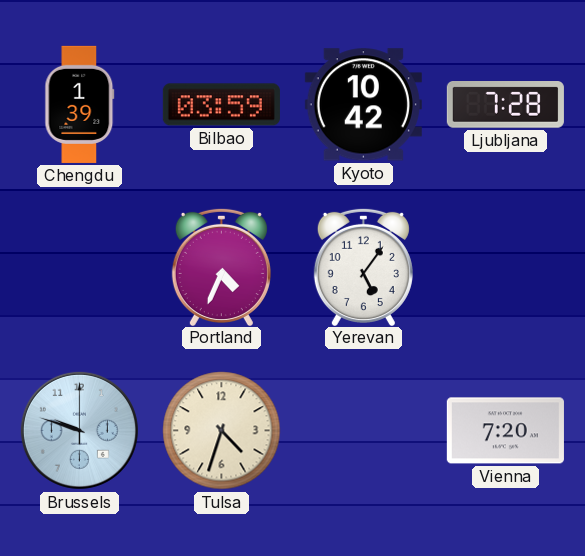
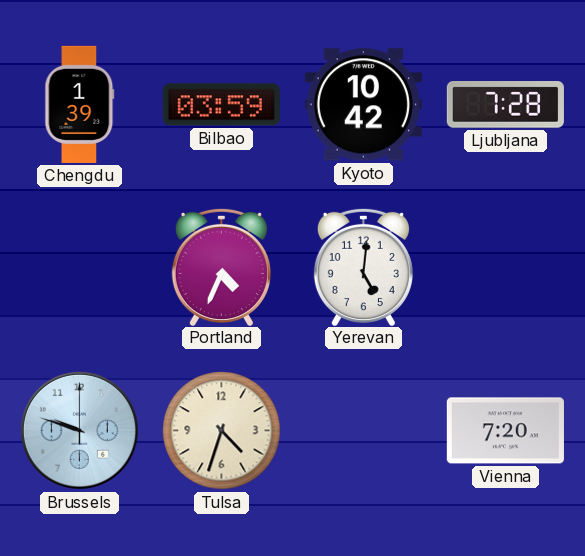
Yerevan: 5:06 -> 5:01
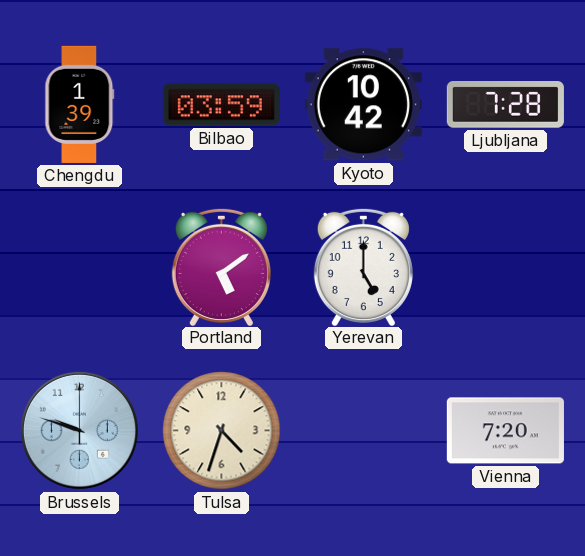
Portland: 4:34 -> 5:09
Yerevan: 5:01 -> 5:00
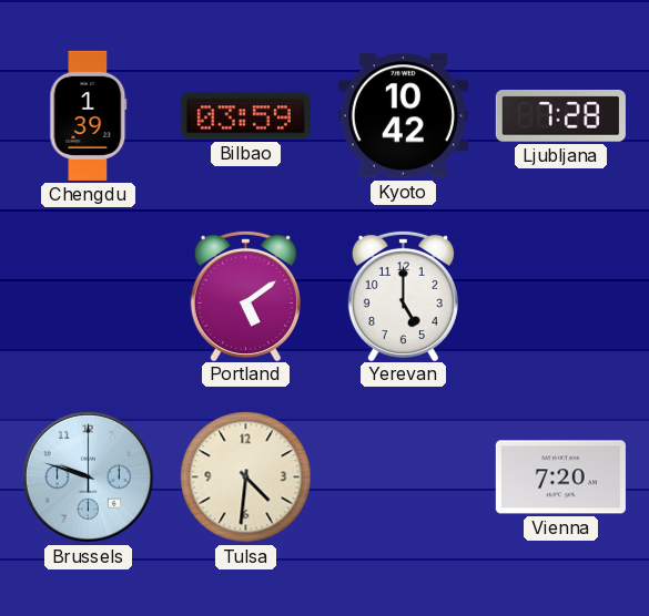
Tulsa: 4:33 -> 4:31
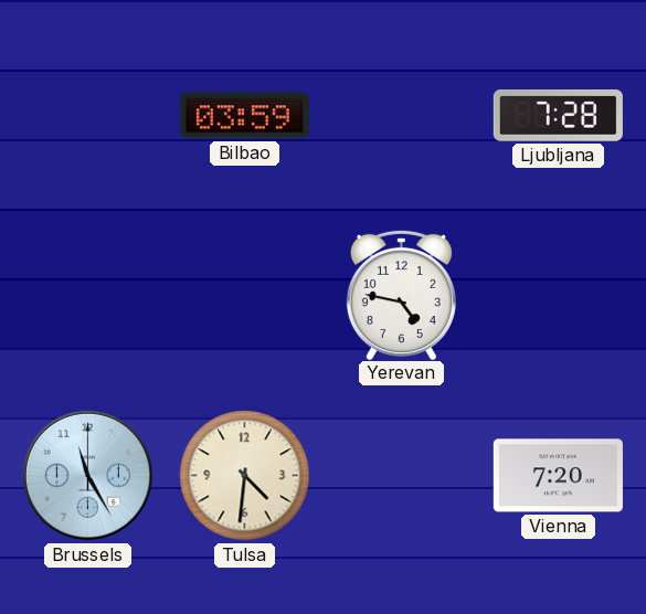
Chengdu: 1:39 -> none
Kyoto: 10:42 -> none
Portland: 5:09 -> none
Yerevan: 5:00 -> 4:47
Brussels: 9:48 -> 11:25
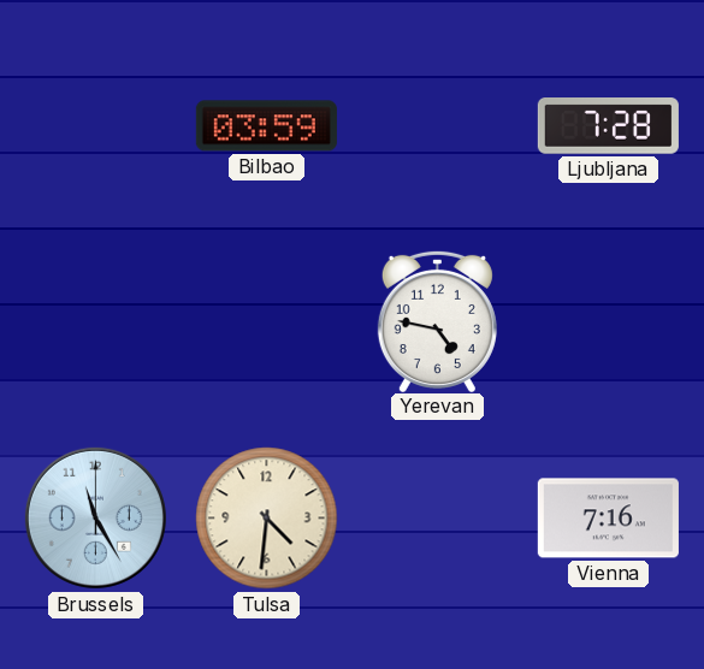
Vienna: 7:20 -> 7:16
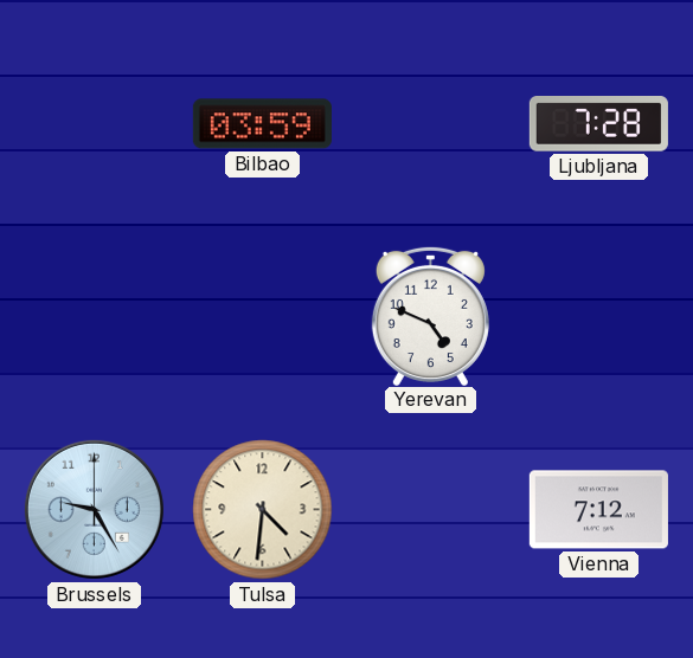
Yerevan: 4:47 -> 4:49
Brussels: 11:25 -> 9:25
Vienna: 7:16 -> 7:12
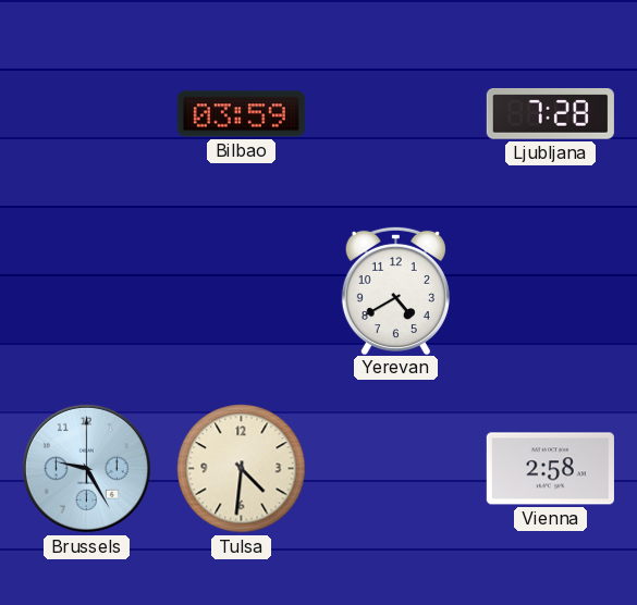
Yerevan: 4:49 -> 4:40
Vienna: 7:12 -> 2:58
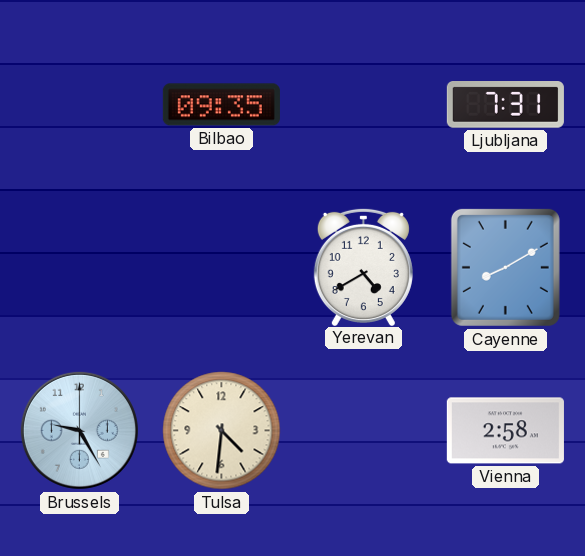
Bilbao: 03:59 -> 09:35
Ljubljana: 7:28 -> 7:31
Cayenne: none -> 8:10
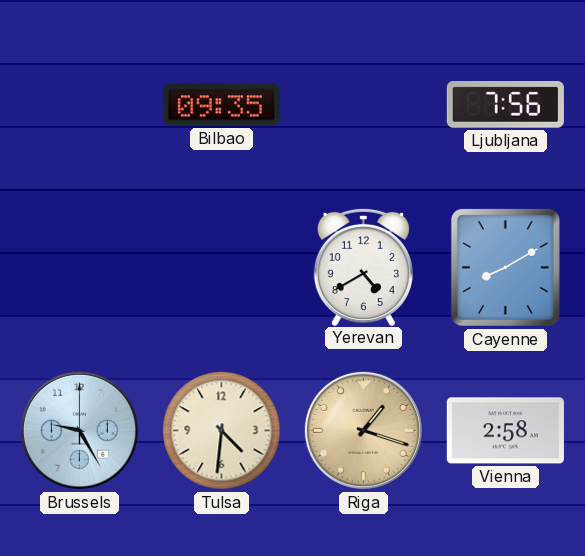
Ljubljana: 7:31 -> 7:56
Riga: none -> 1:18
